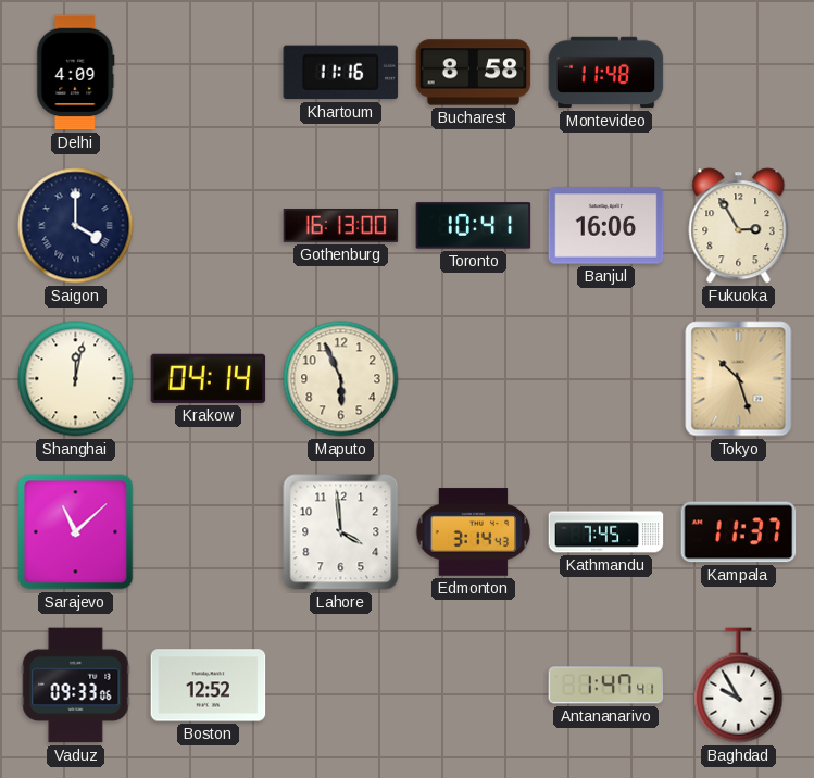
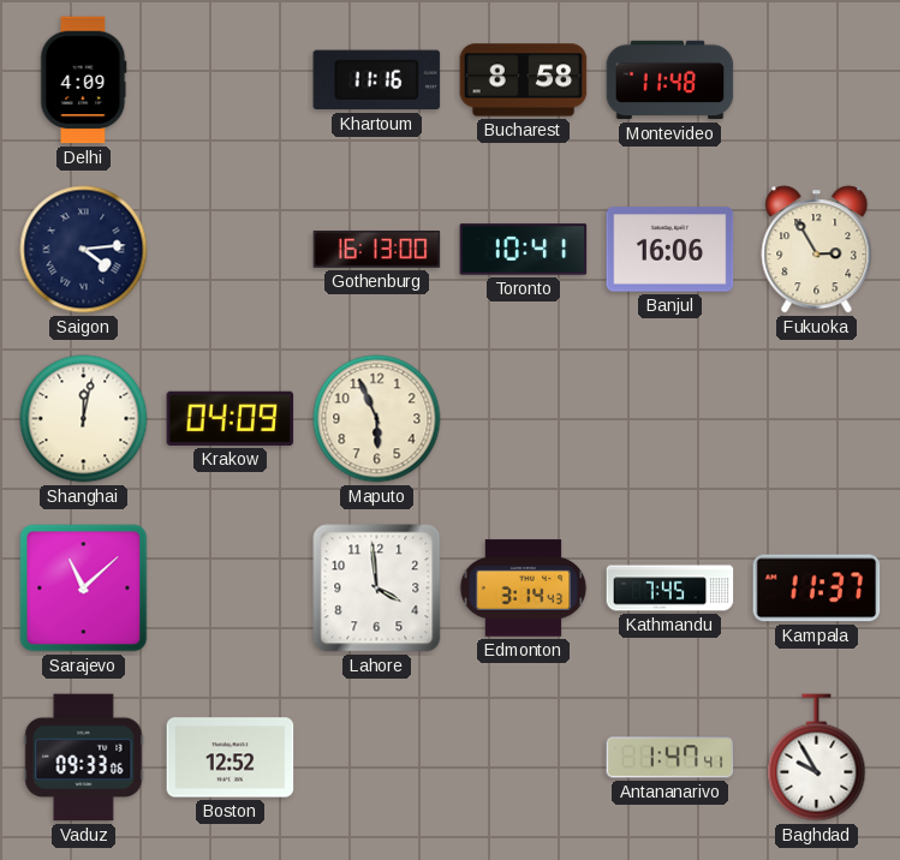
Saigon: 4:00 -> 4:14
Krakow: 04:14 -> 04:09
Tokyo: 10:27 -> none
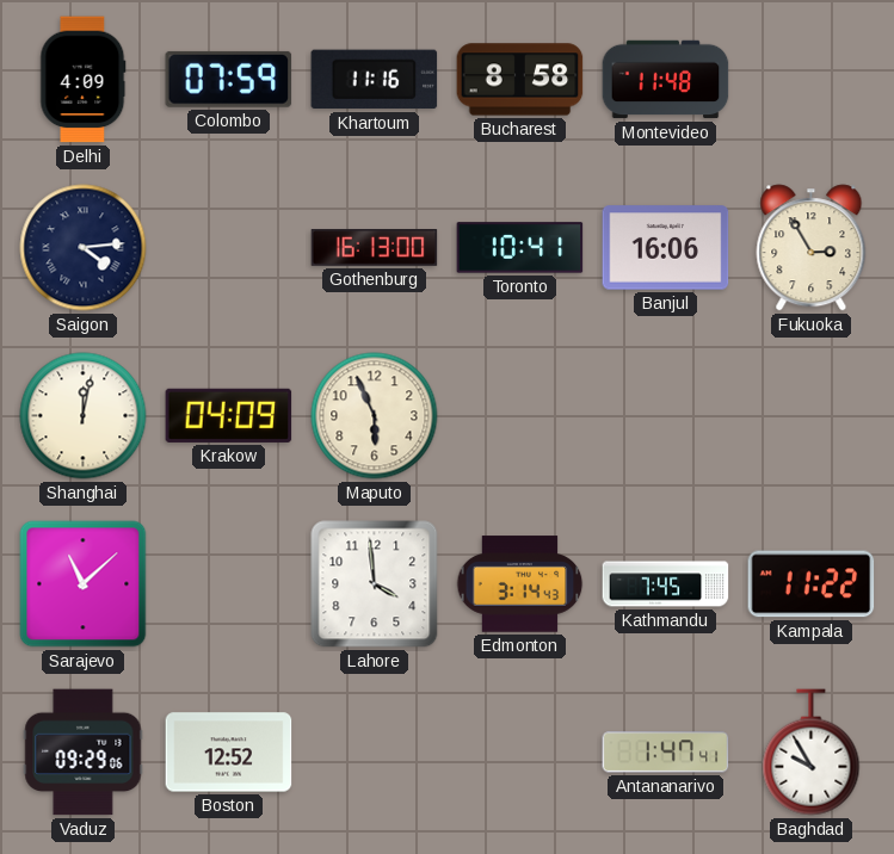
Colombo: none -> 07:59
Kampala: 11:37 -> 11:22
Vaduz: 09:33 -> 09:29
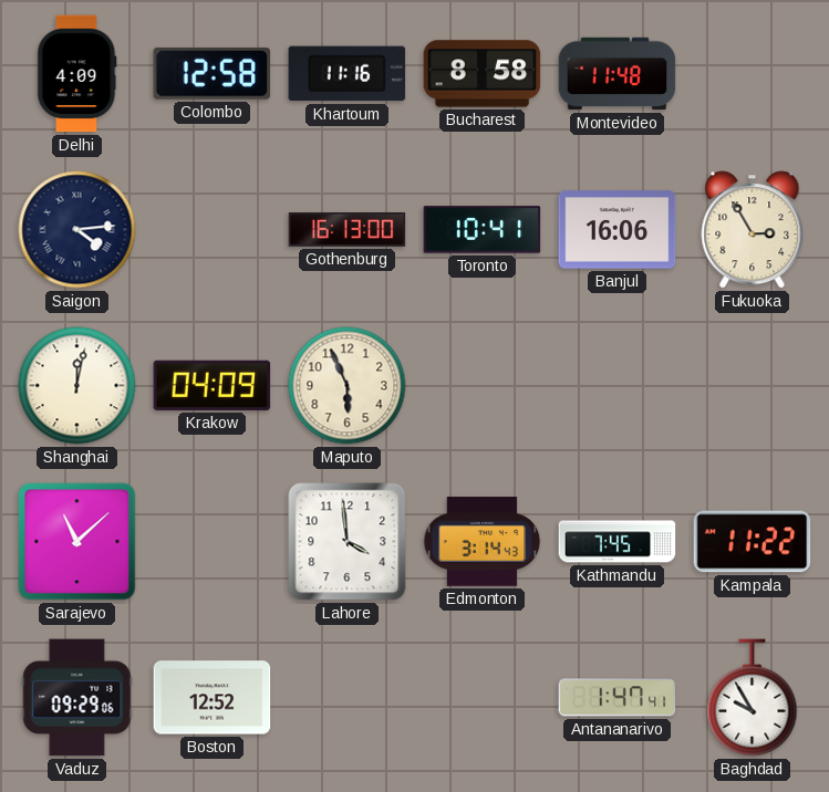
Colombo: 07:59 -> 12:58
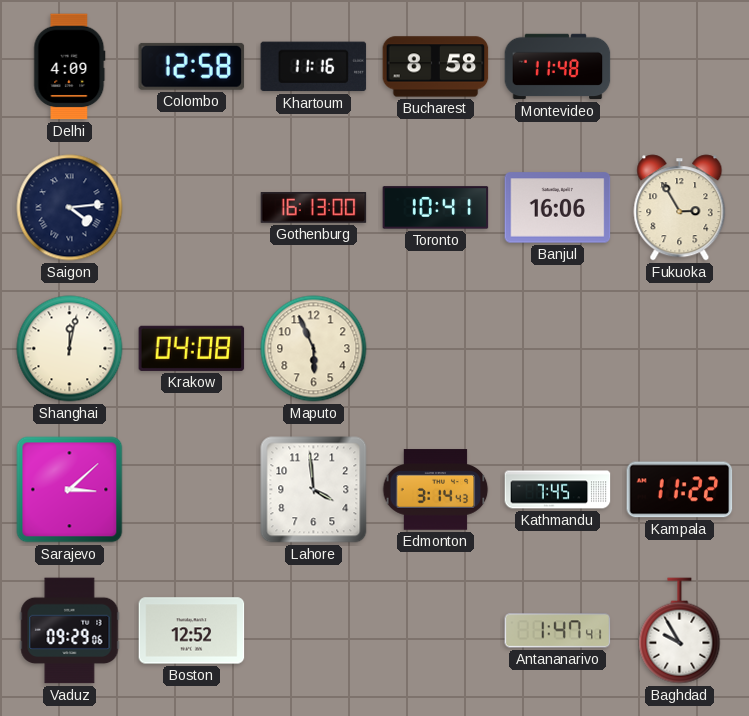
Krakow: 04:09 -> 04:08
Sarajevo: 11:08 -> 3:08
